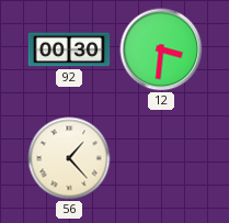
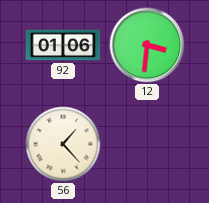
92: 00:30 -> 01:06
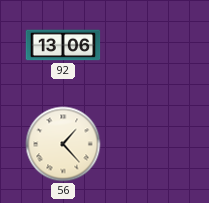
92: 01:06 -> 13:06
12: 3:31 -> none
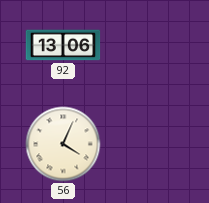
56: 1:23 -> 4:04
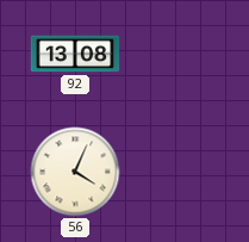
92: 13:06 -> 13:08
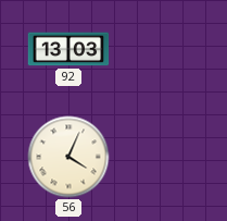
92: 13:08 -> 13:03
